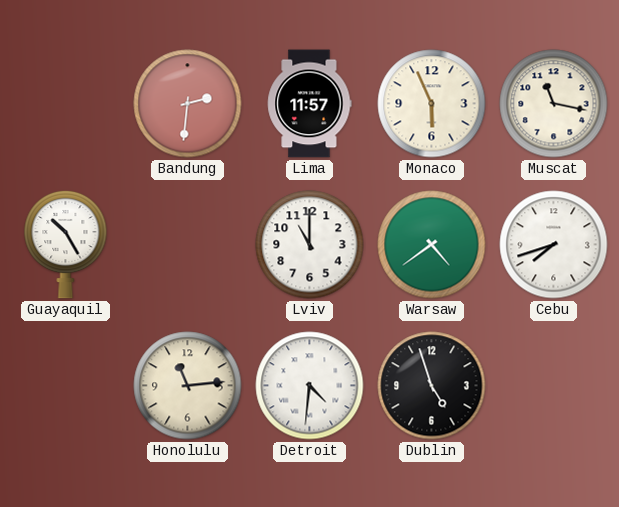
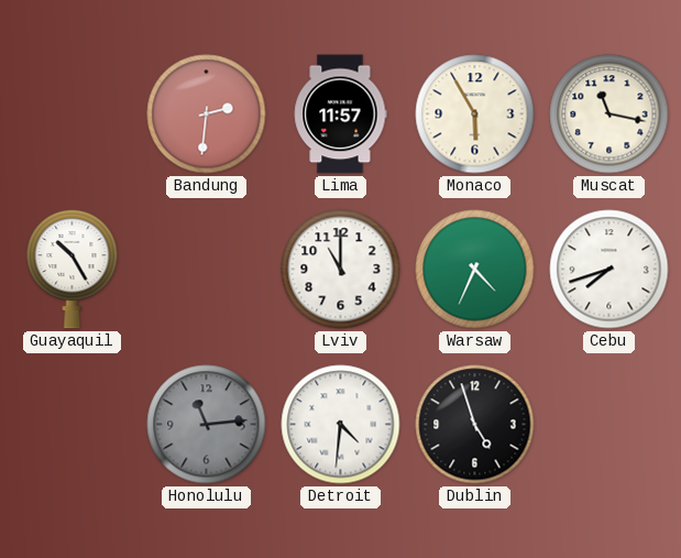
Monaco: 5:56 -> 5:55
Warsaw: 4:39 -> 4:34
Honolulu dial: cream -> grey
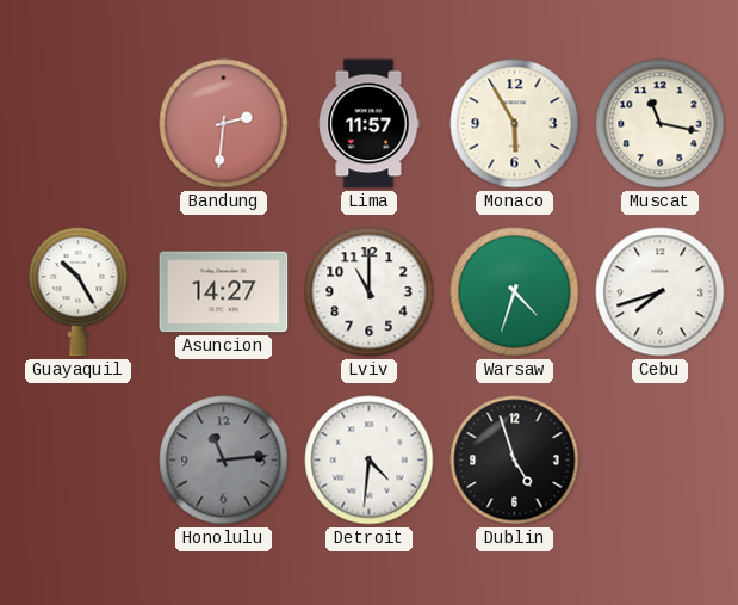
Asuncion: none -> 14:27
Warsaw: 4:34 -> 4:33
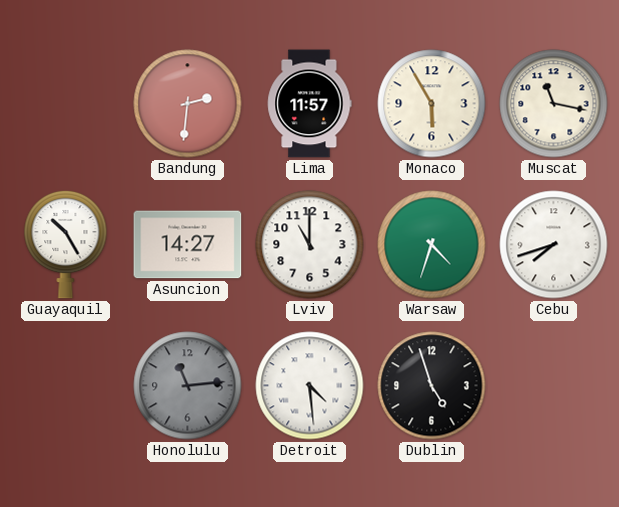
Detroit: 4:31 -> 4:29
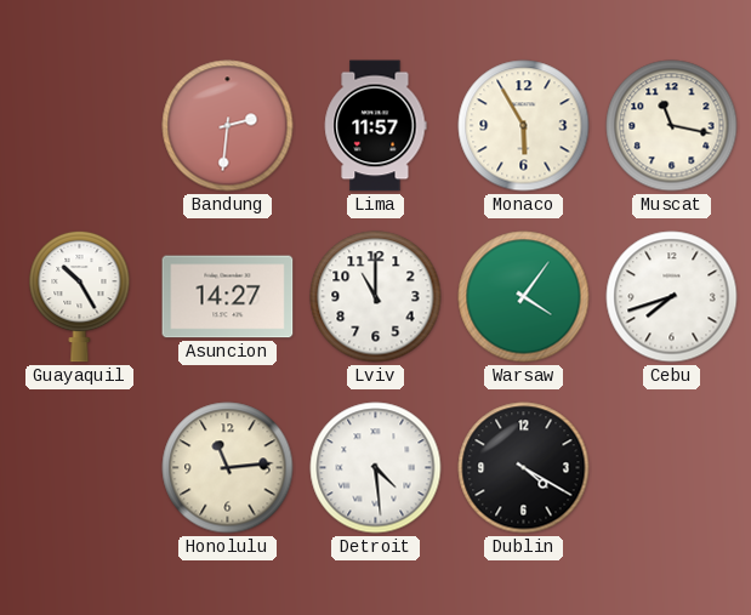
Warsaw: 4:33 -> 4:06
Honolulu dial: grey -> cream
Dublin: 4:57 -> 4:20
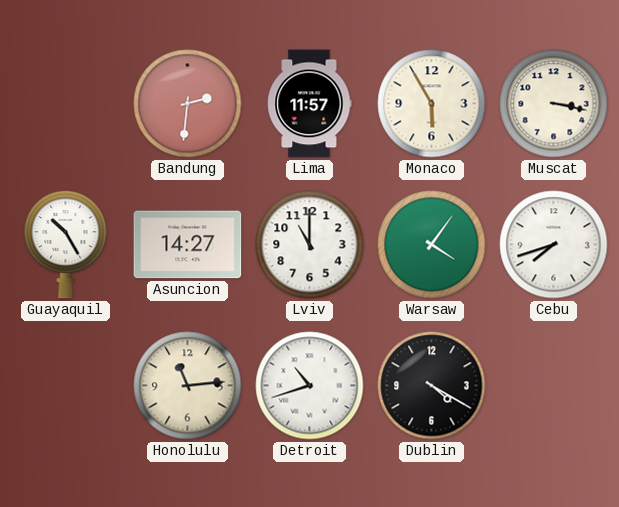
Muscat: 11:17 -> 3:17
Detroit: 4:29 -> 10:42
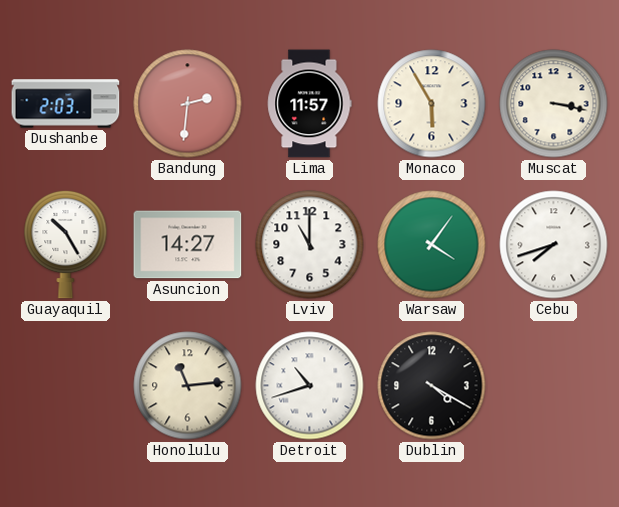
Dushanbe: none -> 2:03
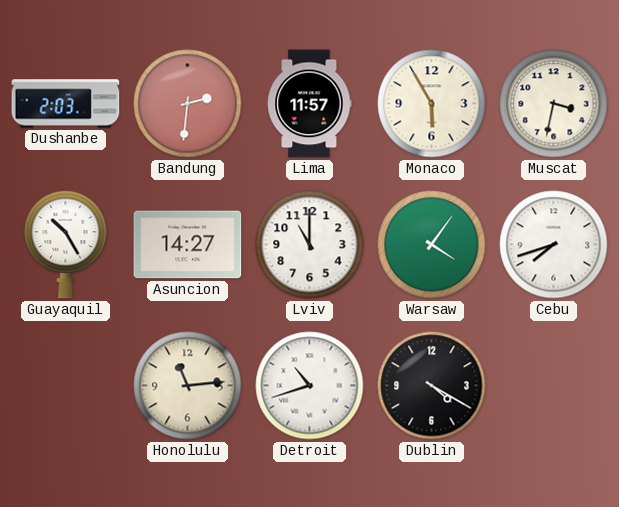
Muscat: 3:17 -> 3:32
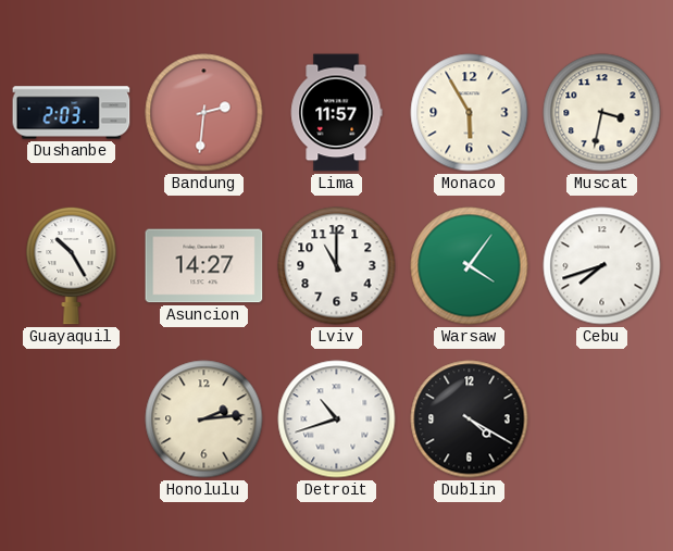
Honolulu: 11:14 -> 2:14
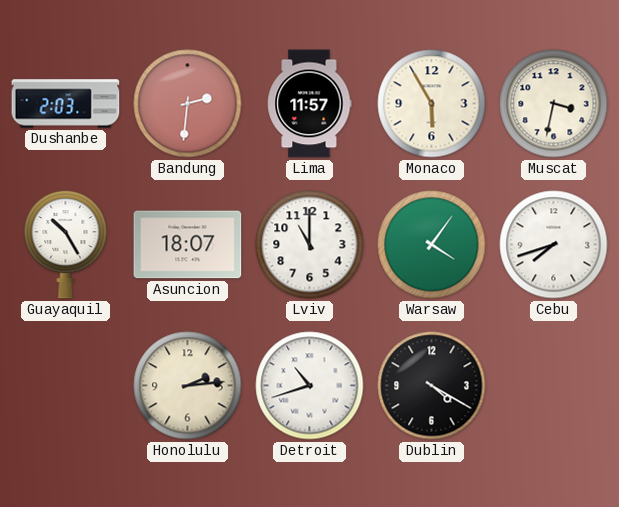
Asuncion: 14:27 -> 18:07
